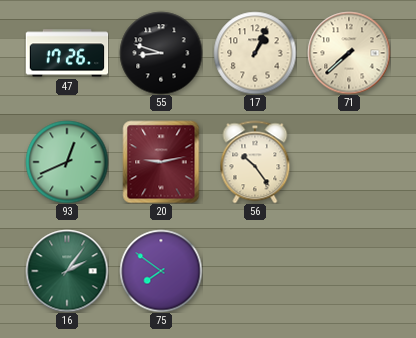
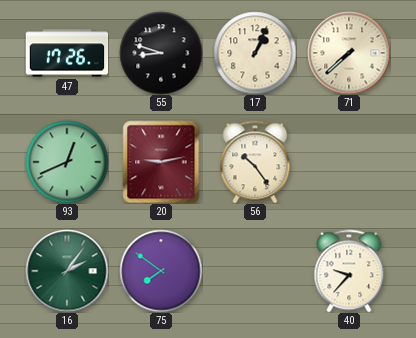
40: none -> 9:37
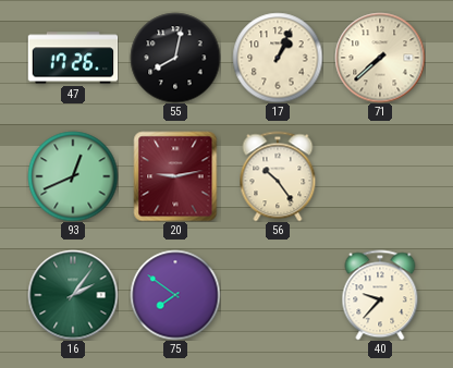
55: 8:48 -> 8:02
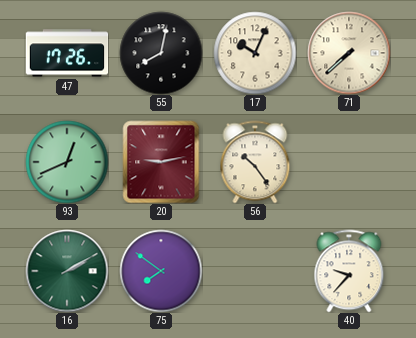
17: 1:04 -> 10:04
16: 2:06 -> 2:10
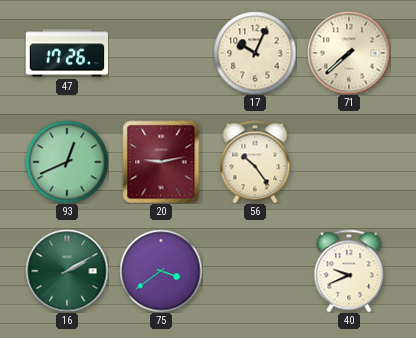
55: 8:02 -> none
75: 7:51 -> 3:39
40: 9:37 -> 9:41
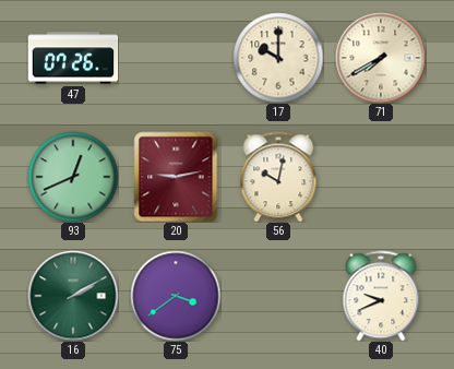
47: 17:26 -> 07:26
17: 10:04 -> 10:00
71: 7:38 -> 7:40
56: 10:24 -> 10:02
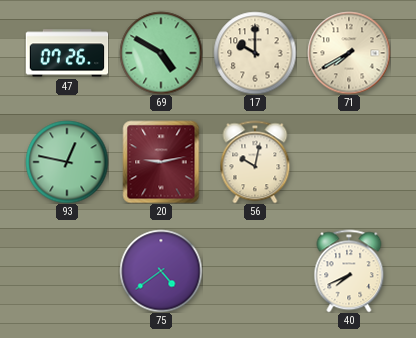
69: none -> 4:50
93: 12:41 -> 12:47
16: 2:10 -> none
75: 3:39 -> 4:39
40: 9:41 -> 7:41
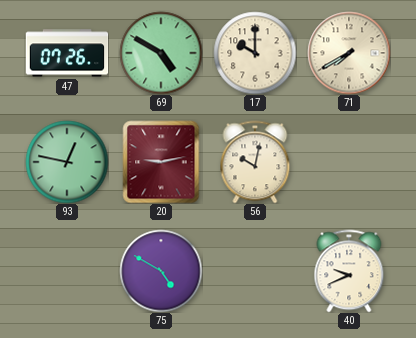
75: 4:39 -> 4:50
40: 7:41 -> 9:41
